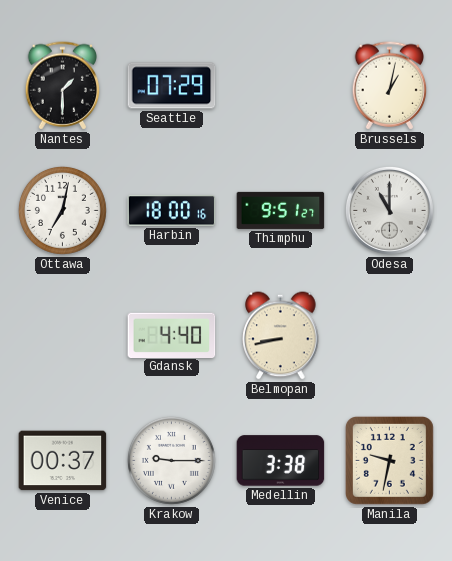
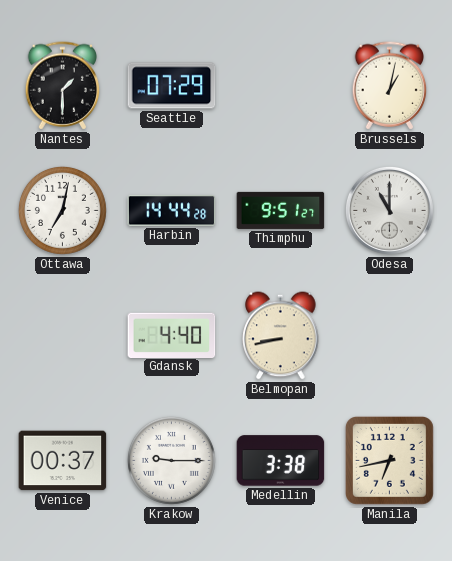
Harbin: 18:00 -> 14:44
Manila: 9:32 -> 6:43
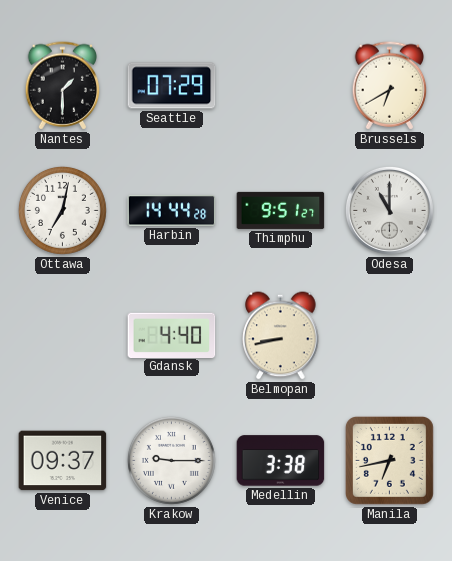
Brussels: 1:02 -> 6:40
Venice: 00:37 -> 09:37
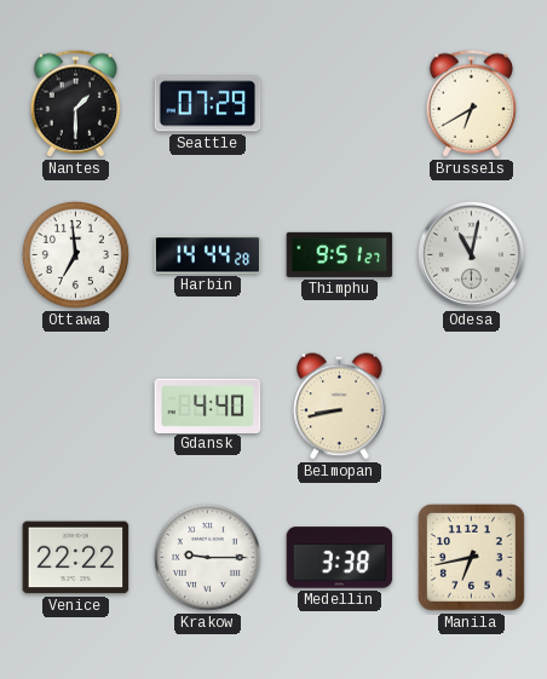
Ottawa: 7:02 -> 6:59
Odesa: 11:00 -> 11:02
Venice: 09:37 -> 22:22
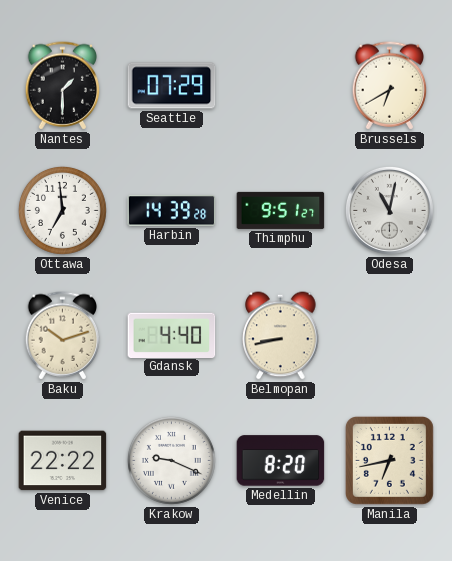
Harbin: 14:44 -> 14:39
Baku: none -> 10:12
Krakow: 9:15 -> 9:19
Medellin: 3:38 -> 8:20
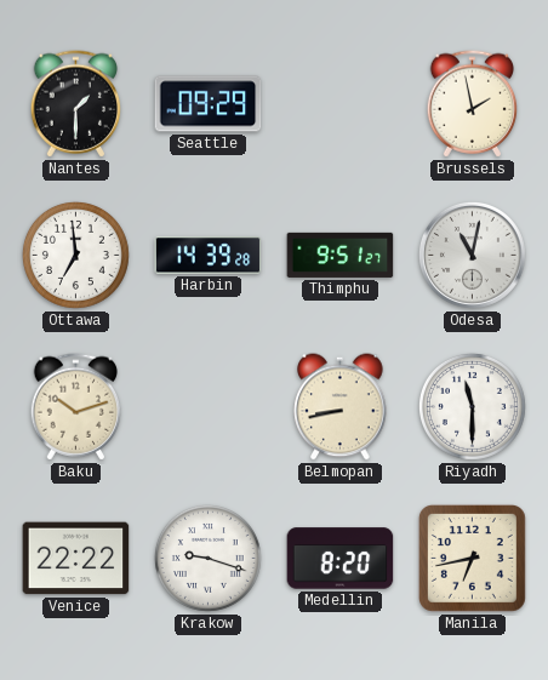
Seattle: 07:29 -> 09:29
Brussels: 6:40 -> 1:58
Gdansk: 4:40 -> none
Riyadh: none -> 11:30
Krakow: 9:19 -> 9:18
